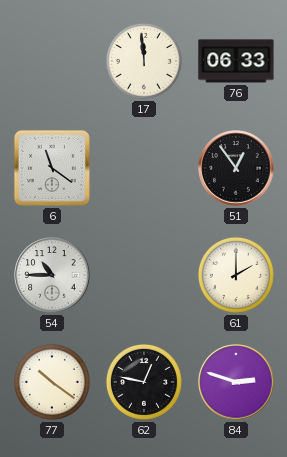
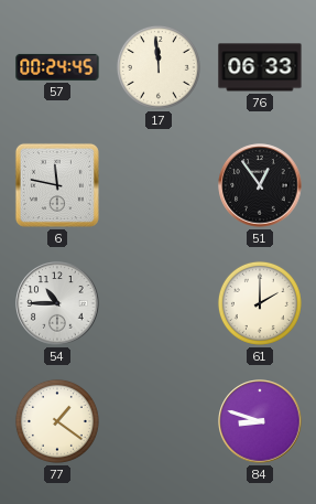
57: none -> 00:24
6: 11:21 -> 11:47
77: 10:21 -> 1:21
62: 12:47 -> none
84: 2:48 -> 8:48
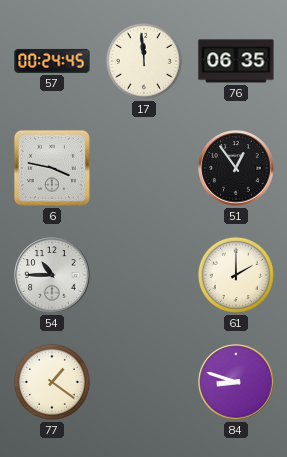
76: 06:33 -> 06:35
6: 11:47 -> 3:47
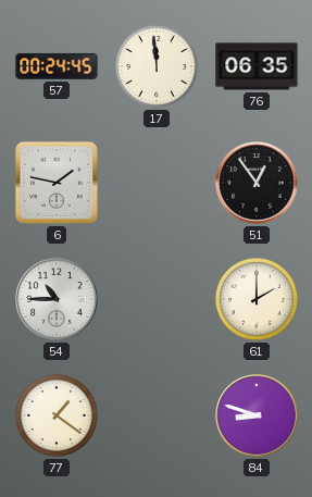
6: 3:47 -> 1:47
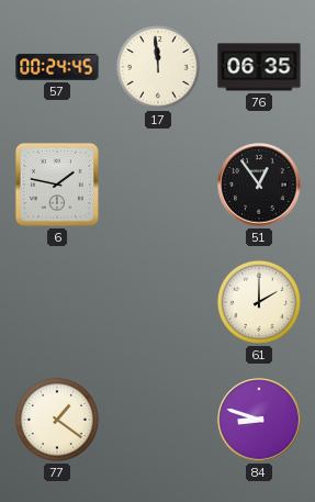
54: 10:45 -> none
